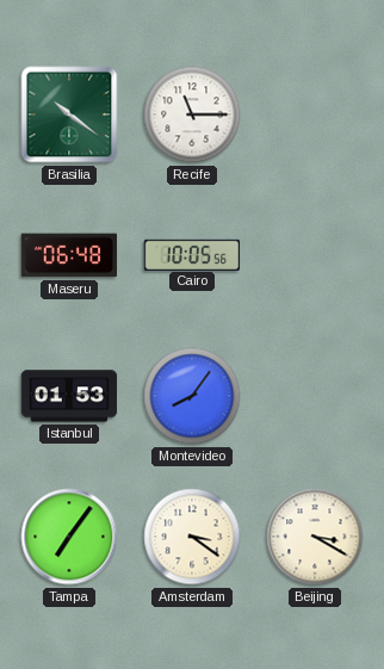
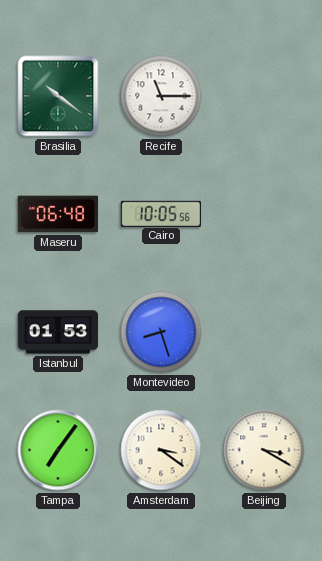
Montevideo: 8:06 -> 8:27
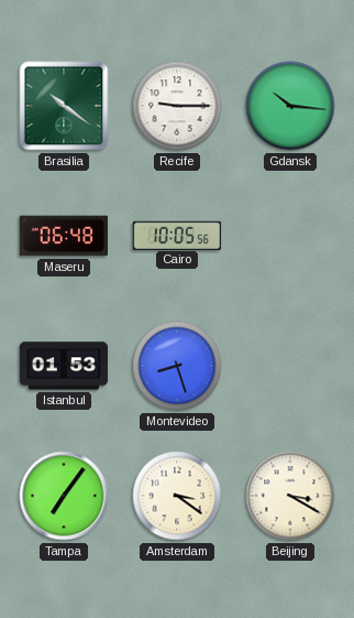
Recife: 11:15 -> 9:15
Gdansk: none -> 10:16
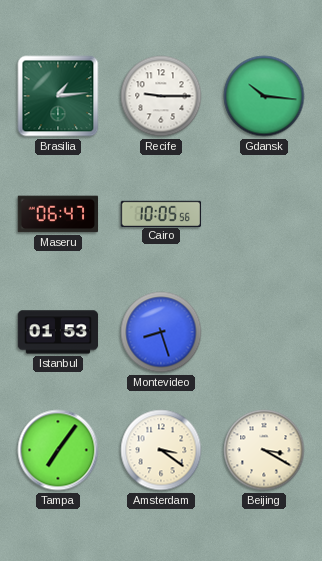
Brasilia: 10:21 -> 1:14
Maseru: 06:48 -> 06:47
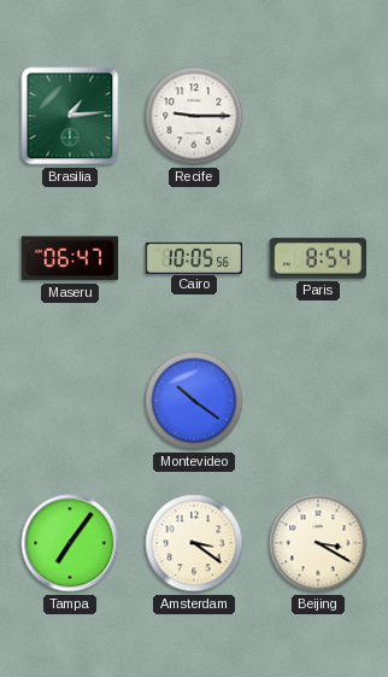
Gdansk: 10:16 -> none
Paris: none -> 8:54
Istanbul: 01:53 -> none
Montevideo: 8:27 -> 10:21
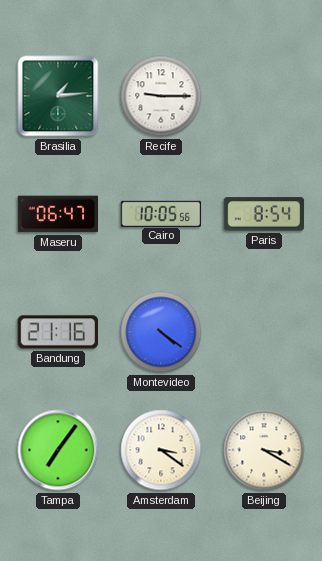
Bandung: none -> 21:16
Montevideo: 10:21 -> 4:21
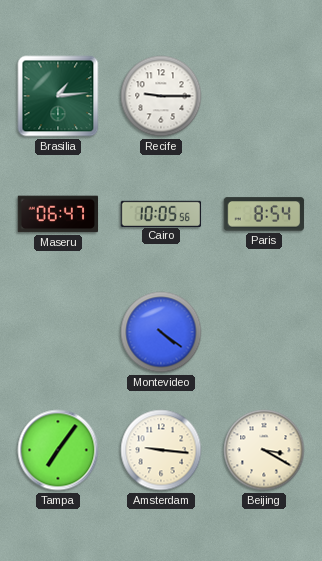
Bandung: 21:16 -> none
Amsterdam: 3:21 -> 9:16
